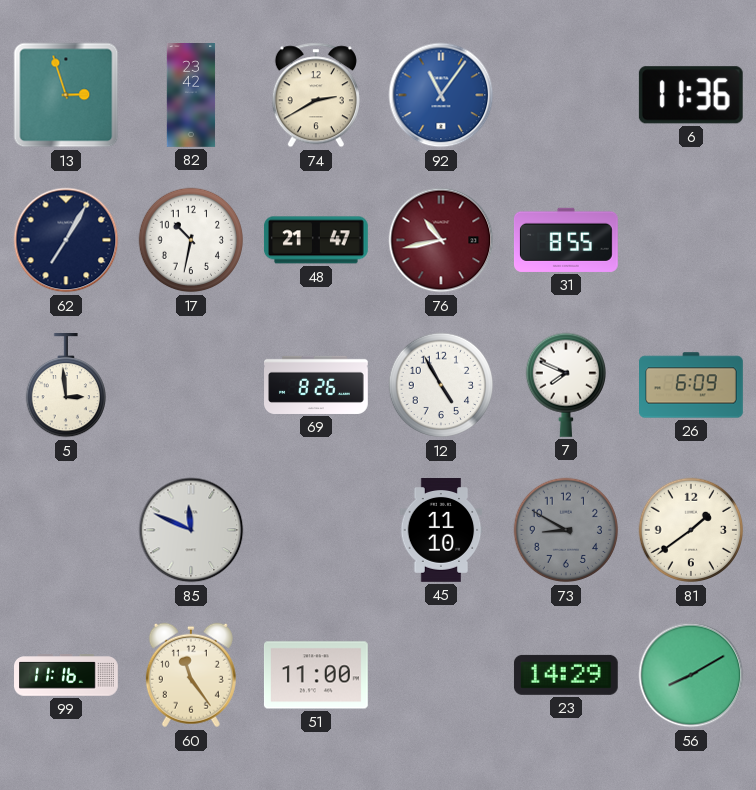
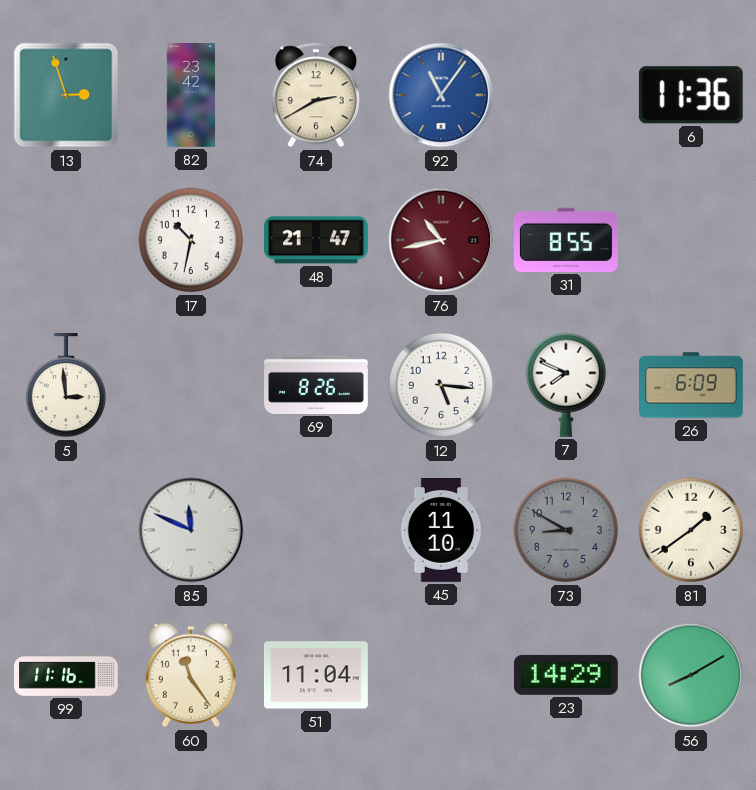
62: 7:05 -> none
12: 4:55 -> 5:16
51: 11:00 -> 11:04
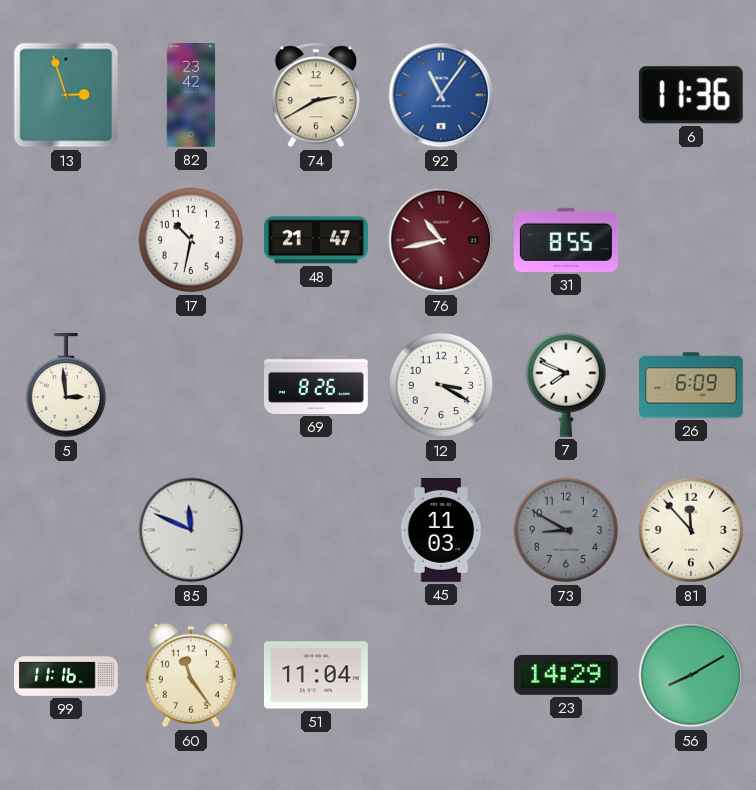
12: 5:16 -> 3:20
45: 11:10 -> 11:03
81: 1:39 -> 11:53
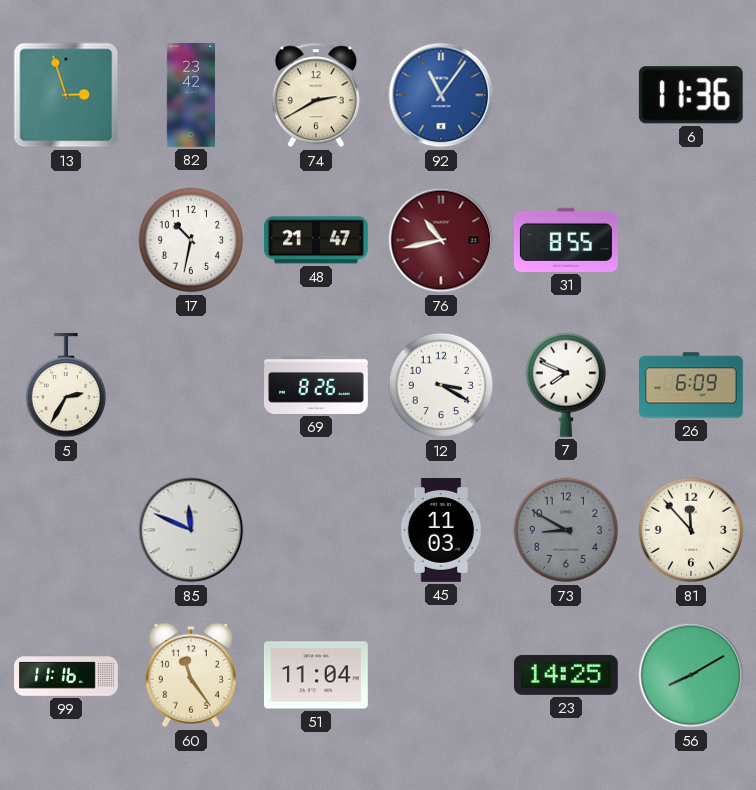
5: 2:59 -> 2:35
23: 14:29 -> 14:25
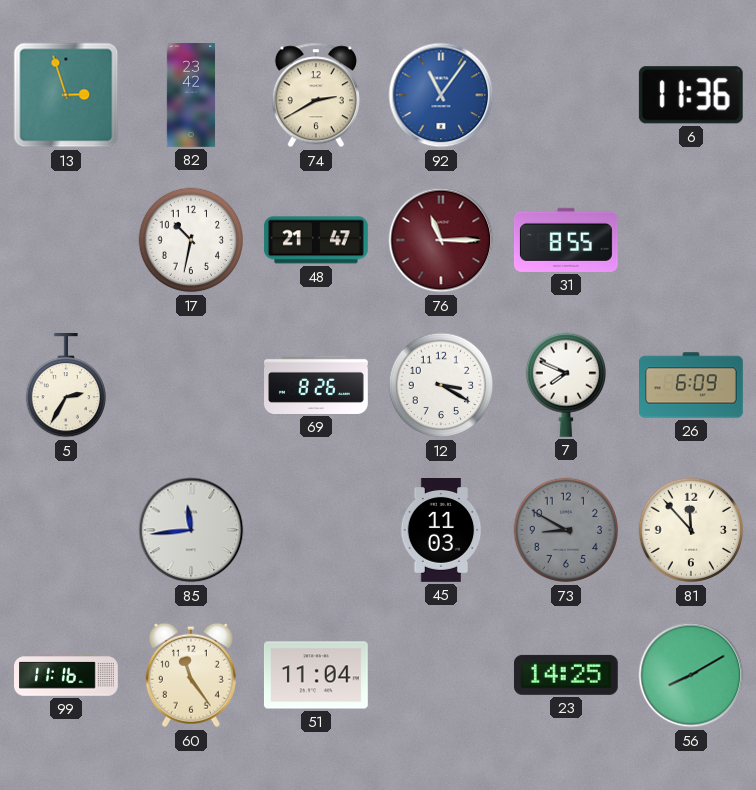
76: 10:43 -> 11:15
85: 11:49 -> 11:44
